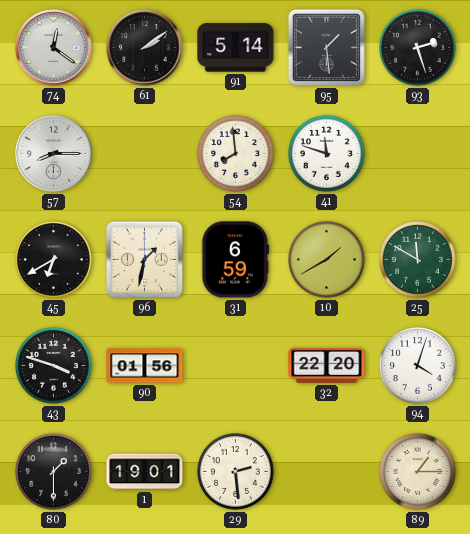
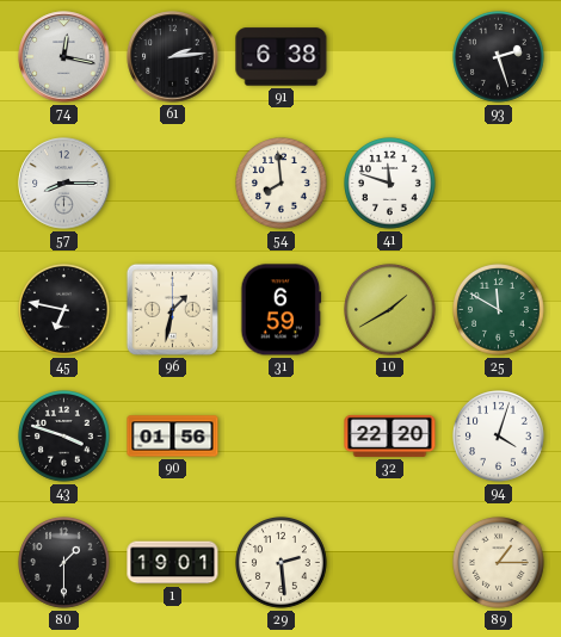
74: 12:21 -> 12:17
61: 2:09 -> 2:14
91: 5:14 -> 6:38
95: 1:29 -> none
45: 6:40 -> 6:47
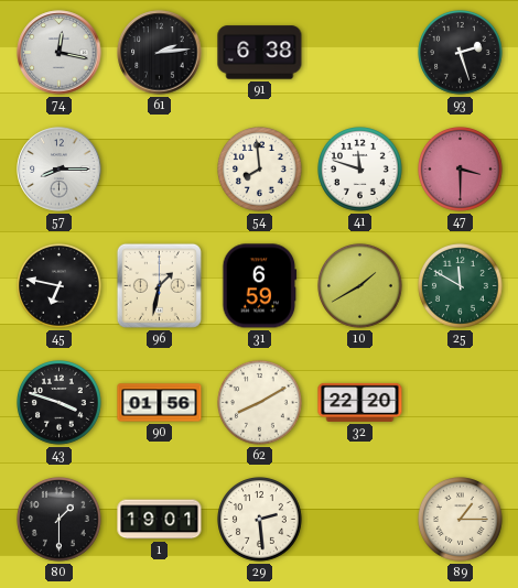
47: none -> 3:30
62: none -> 8:10
94: 4:03 -> none
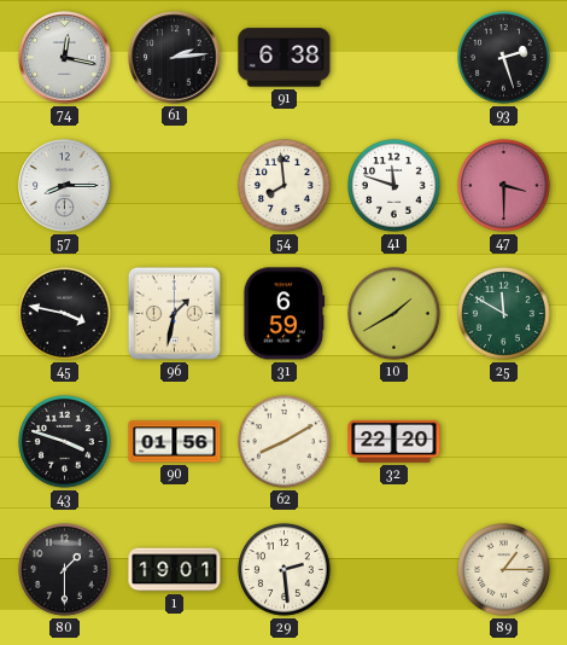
45: 6:47 -> 3:47
